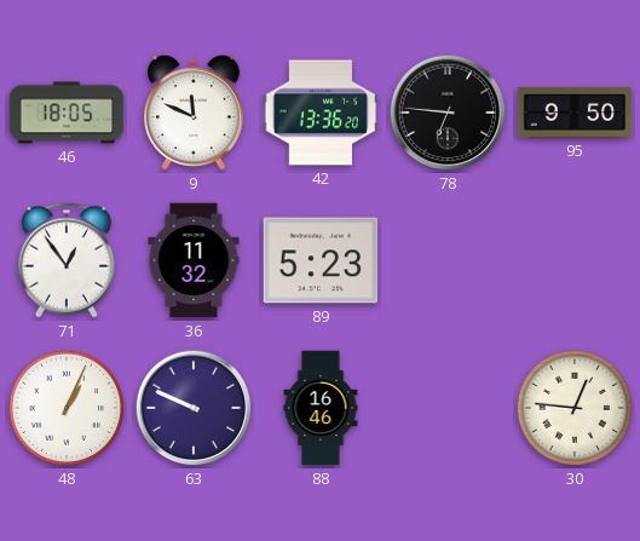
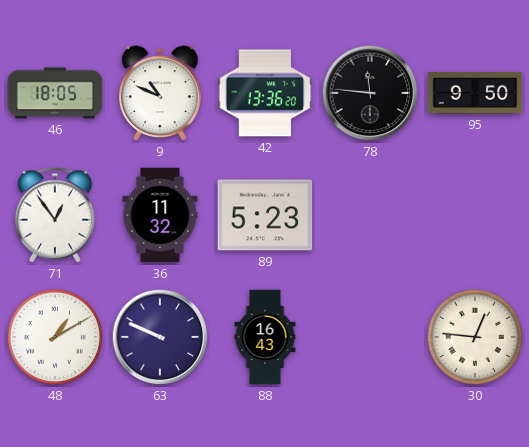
9: 11:49 -> 10:49
78: 6:46 -> 11:46
48: 1:04 -> 1:10
88: 16:46 -> 16:43
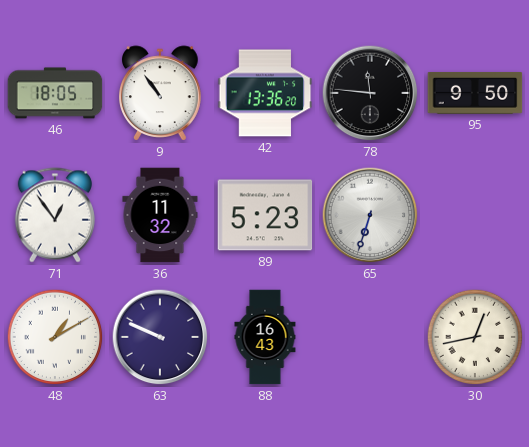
9: 10:49 -> 10:54
65: none -> 6:33
30: 12:46 -> 12:43
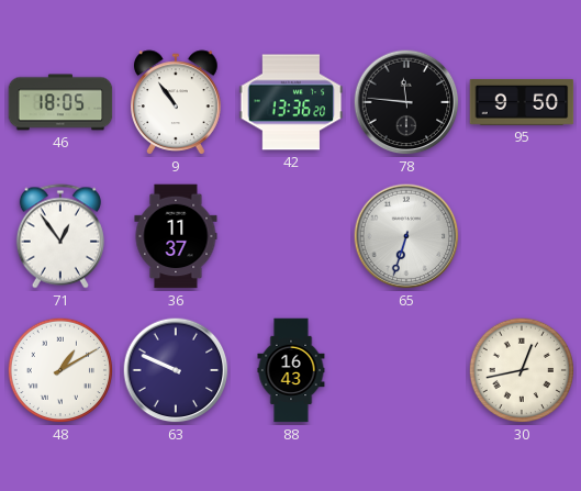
36: 11:32 -> 11:37
89: 5:23 -> none
